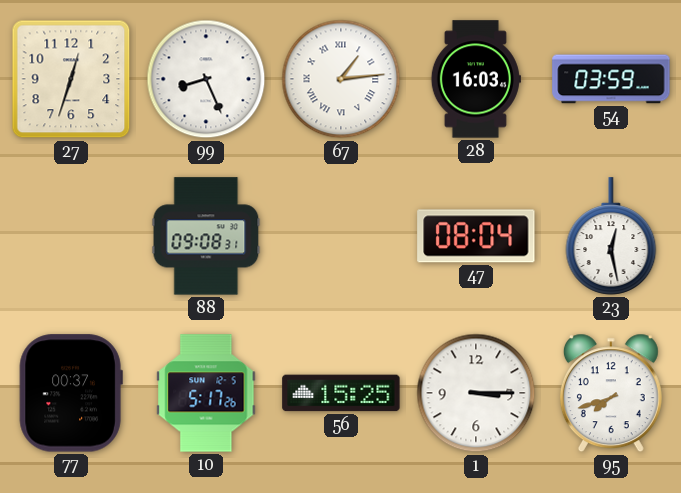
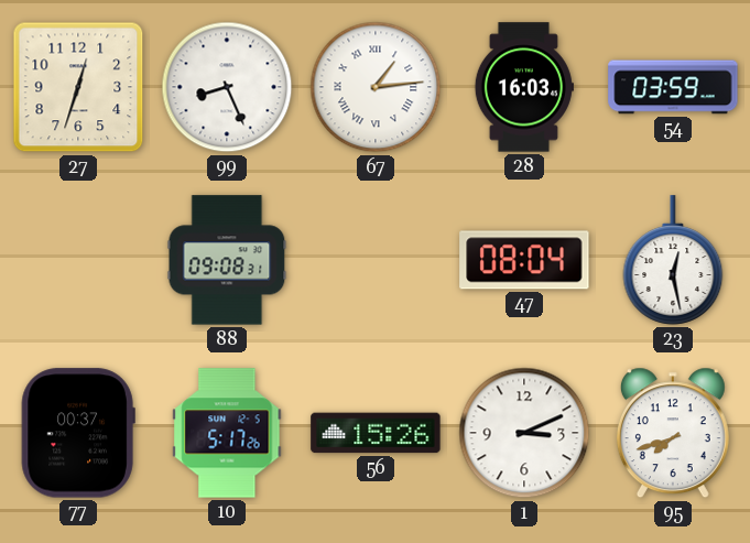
56: 15:25 -> 15:26
1: 3:15 -> 3:11
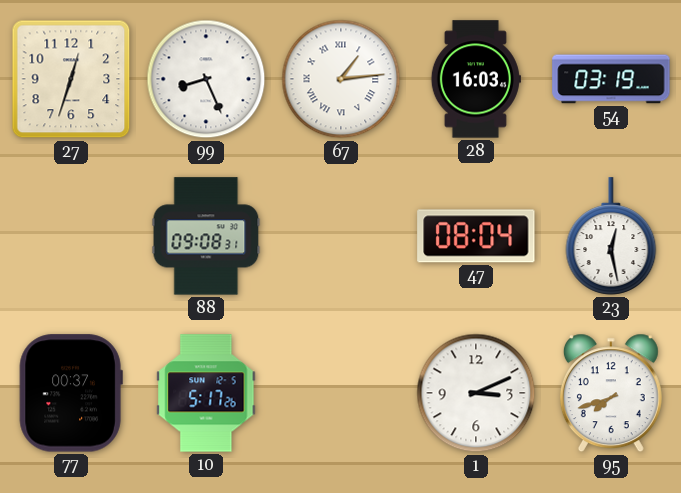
54: 03:59 -> 03:19
56: 15:26 -> none
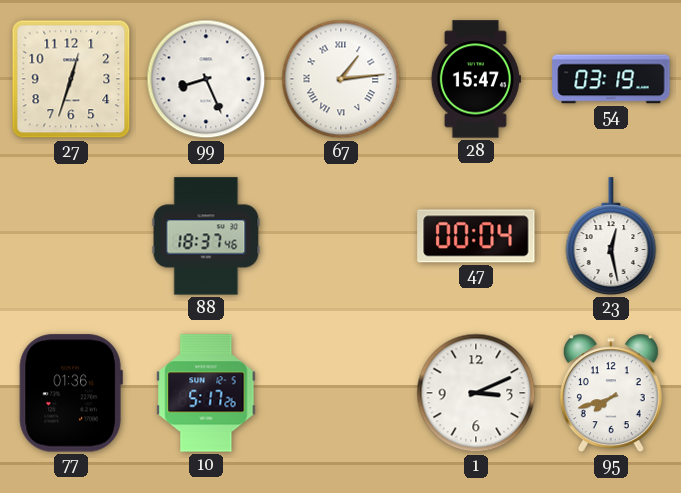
28: 16:03 -> 15:47
88: 09:08 -> 18:37
47: 08:04 -> 00:04
77: 00:37 -> 01:36
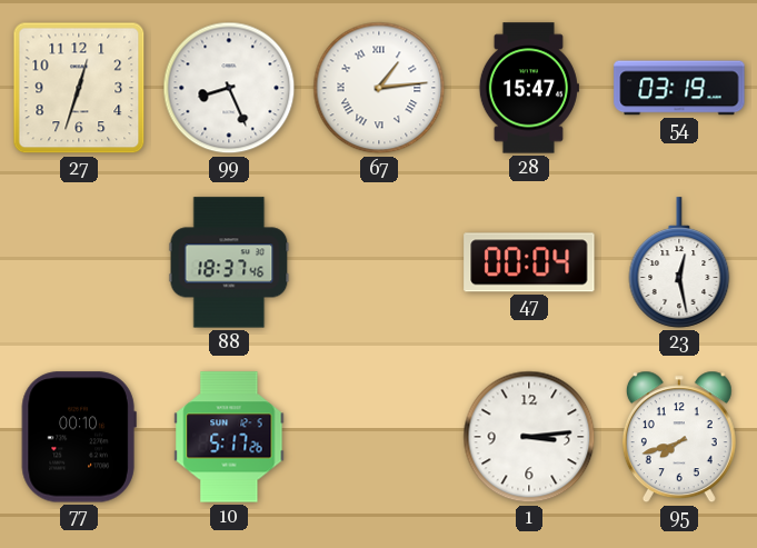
77: 01:36 -> 00:10
1: 3:11 -> 3:14
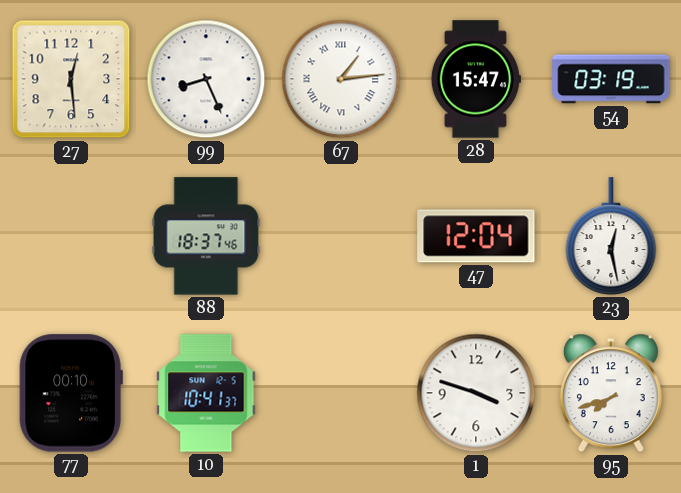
27: 12:33 -> 12:29
47: 00:04 -> 12:04
10: 5:17 -> 10:41
1: 3:14 -> 3:48
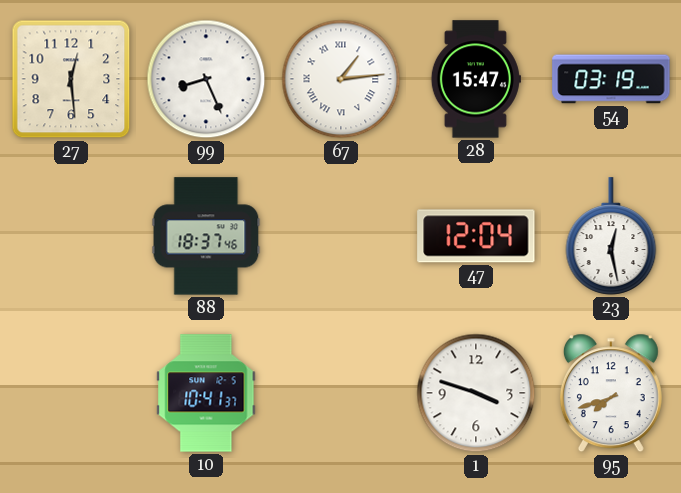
77: 00:10 -> none
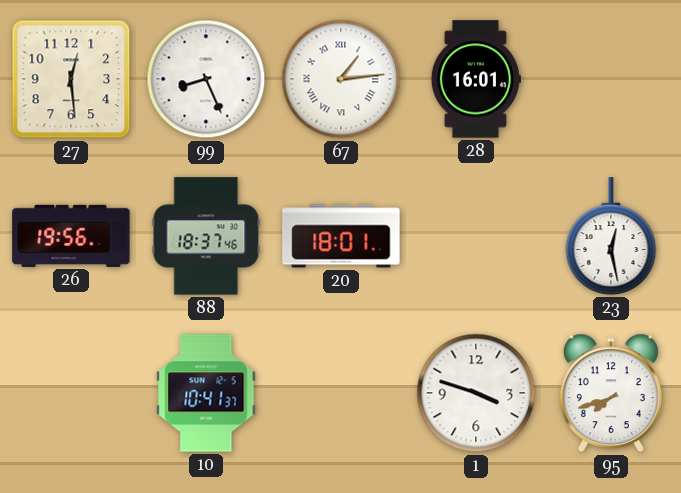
28: 15:47 -> 16:01
54: 03:19 -> none
26: none -> 19:56
20: none -> 18:01
47: 12:04 -> none
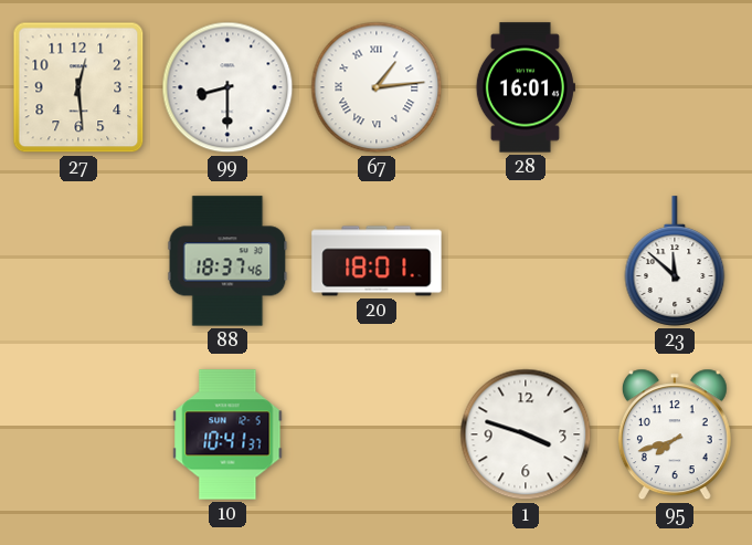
99: 8:26 -> 8:30
26: 19:56 -> none
23: 12:28 -> 11:52
